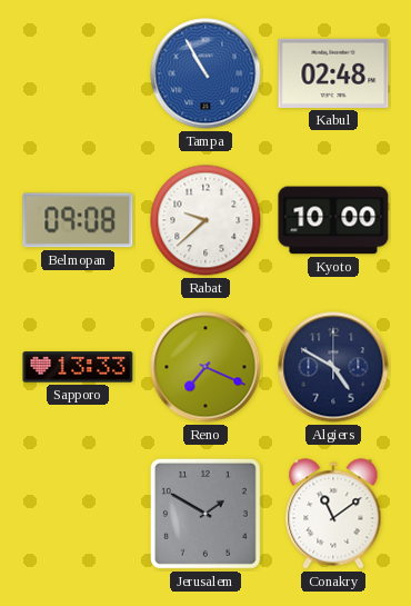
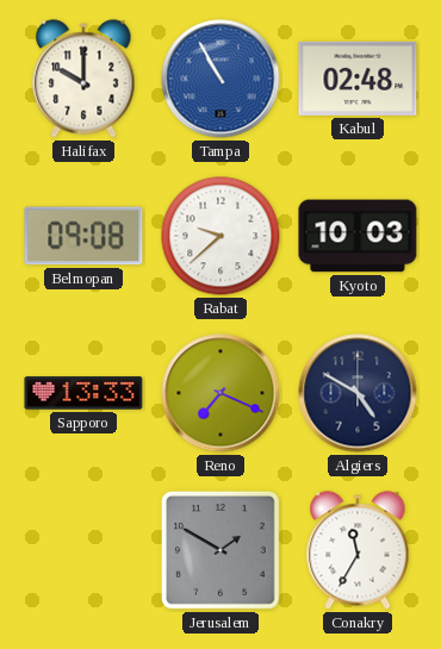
Halifax: none -> 10:00
Kyoto: 10:00 -> 10:03
Conakry: 11:09 -> 11:35
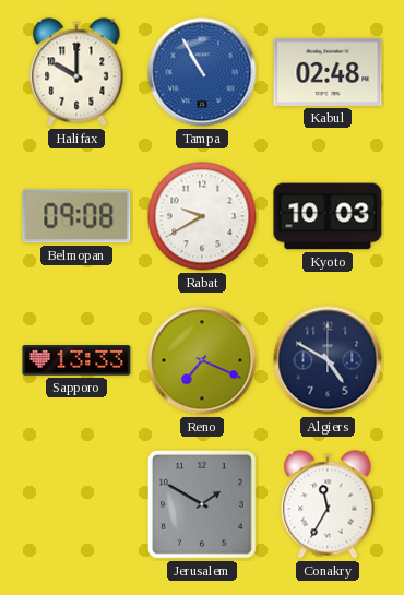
Rabat: 9:38 -> 9:40
